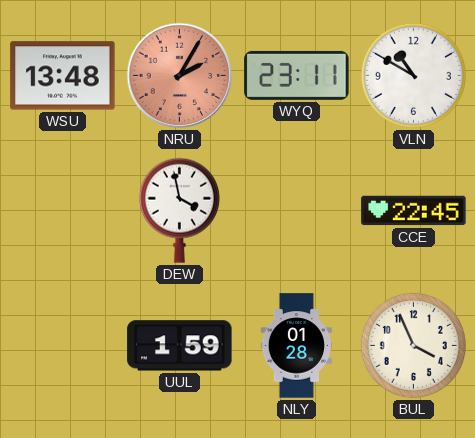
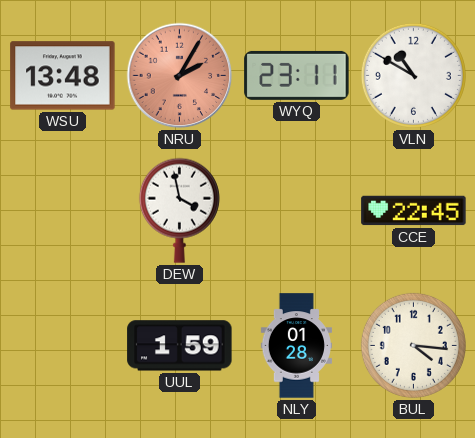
BUL: 3:56 -> 4:16
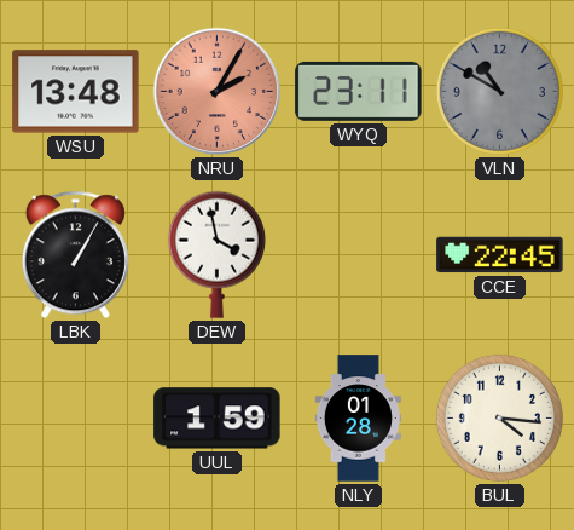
VLN dial: white -> grey
LBK: none -> 1:05
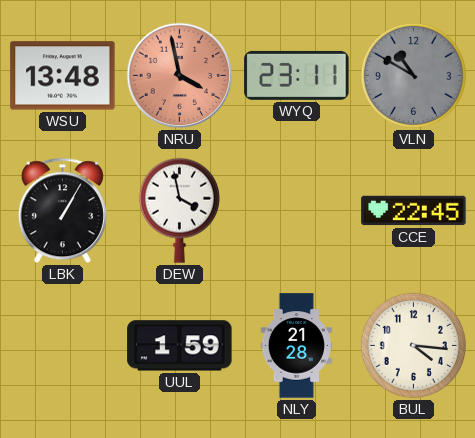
NRU: 2:05 -> 3:58
NLY: 01:28 -> 21:28
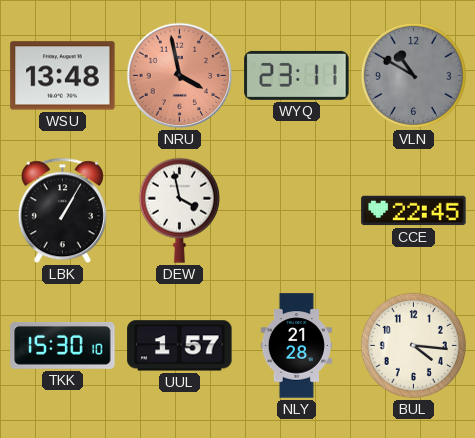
TKK: none -> 15:30
UUL: 1:59 -> 1:57
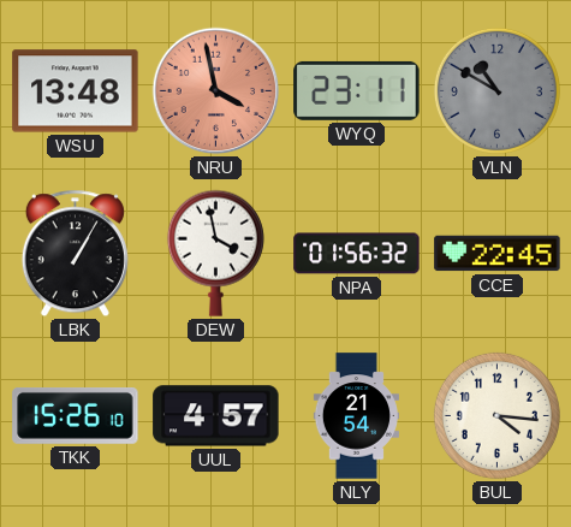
NPA: none -> 01:56
TKK: 15:30 -> 15:26
UUL: 1:57 -> 4:57
NLY: 21:28 -> 21:54
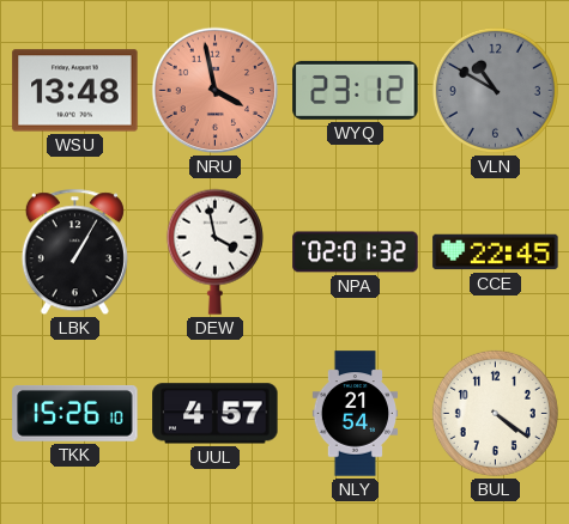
WYQ: 23:11 -> 23:12
NPA: 01:56 -> 02:01
BUL: 4:16 -> 4:21
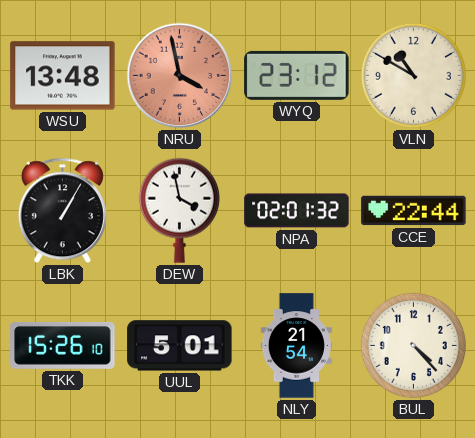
VLN dial: grey -> cream
CCE: 22:45 -> 22:44
UUL: 4:57 -> 5:01
BUL: 4:21 -> 4:23
